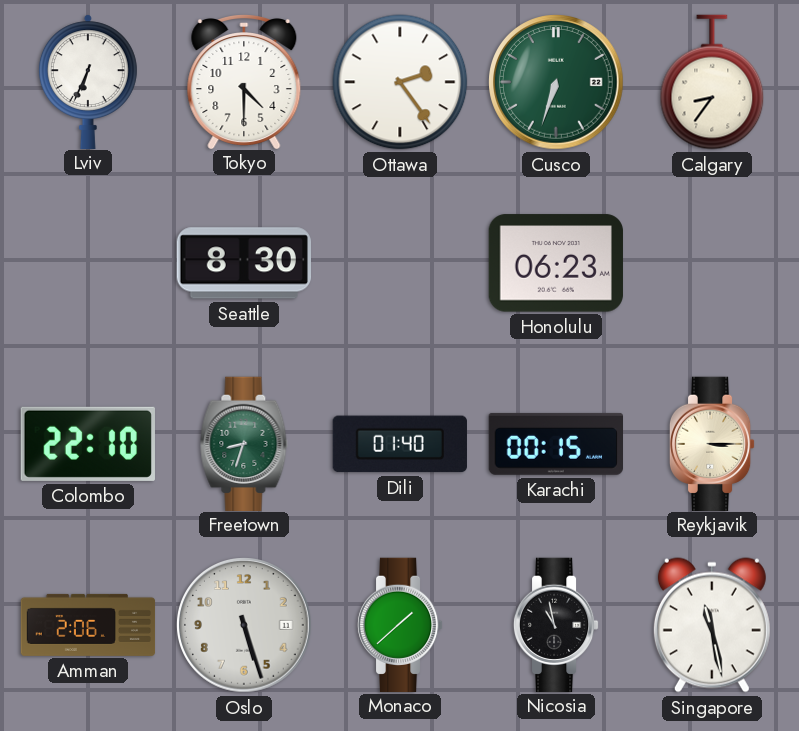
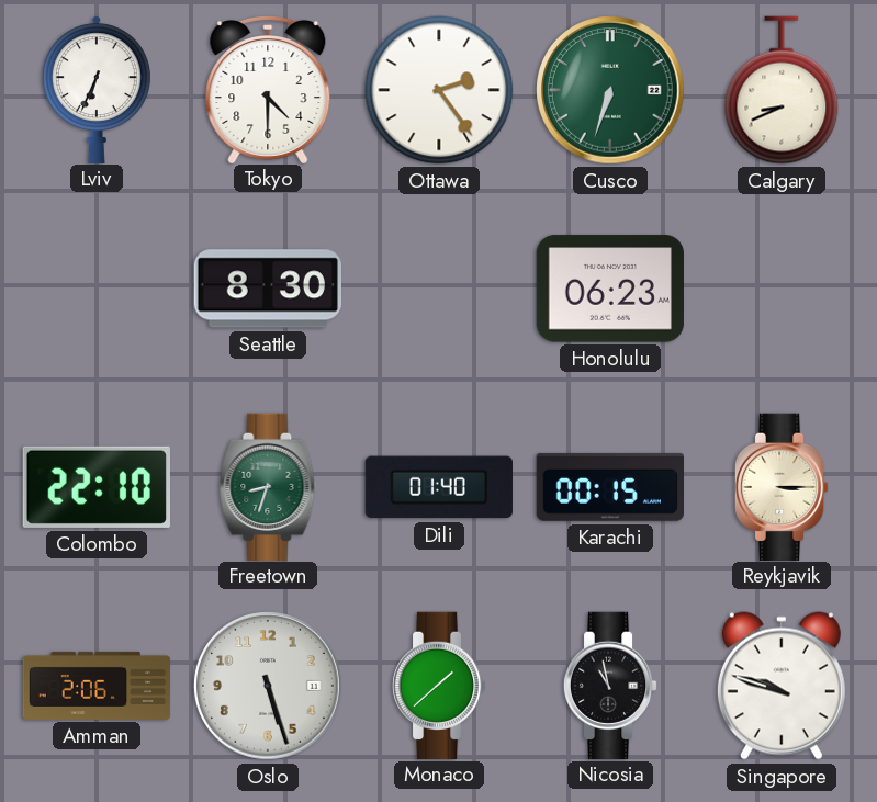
Calgary: 8:36 -> 8:41
Singapore: 11:28 -> 9:48
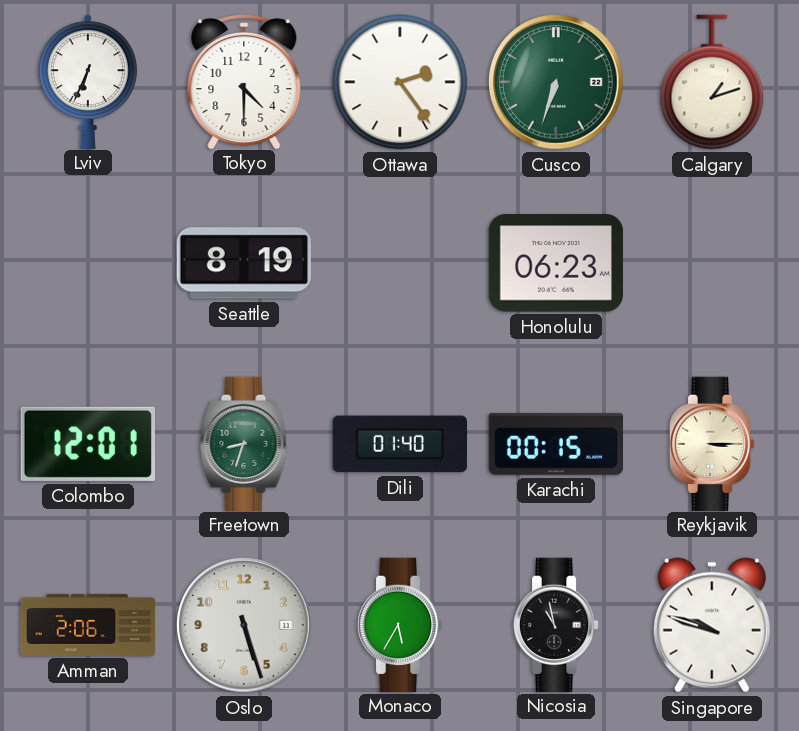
Calgary: 8:41 -> 1:12
Seattle: 8:30 -> 8:19
Colombo: 22:10 -> 12:01
Monaco: 1:38 -> 5:35
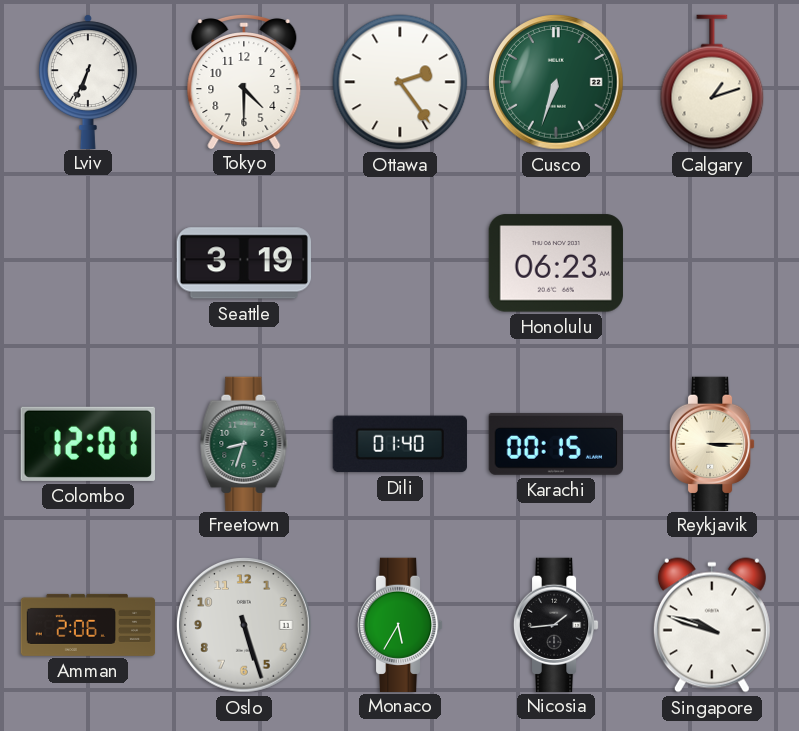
Seattle: 8:19 -> 3:19
Nicosia: 10:58 -> 1:44
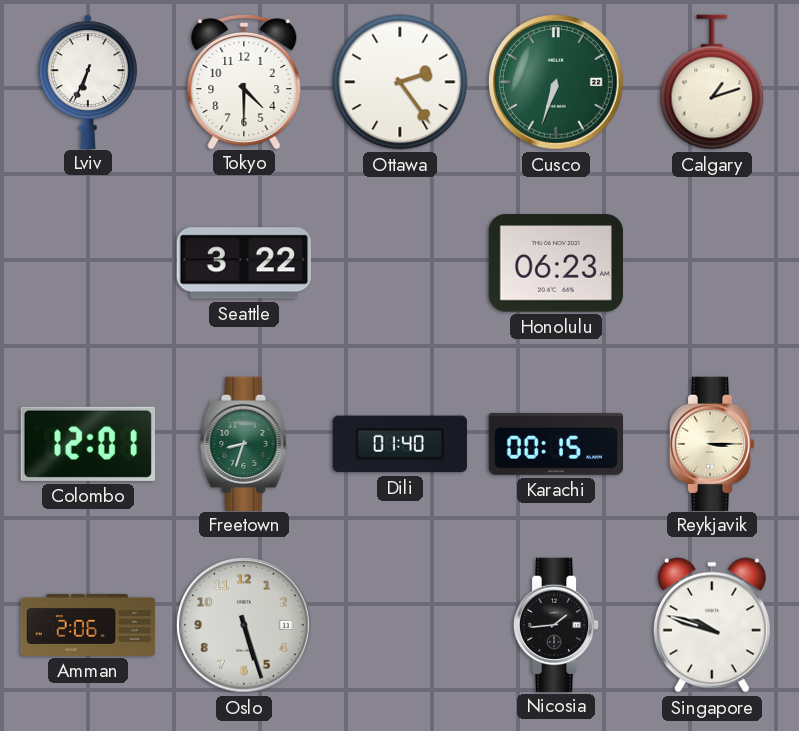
Seattle: 3:19 -> 3:22
Monaco: 5:35 -> none
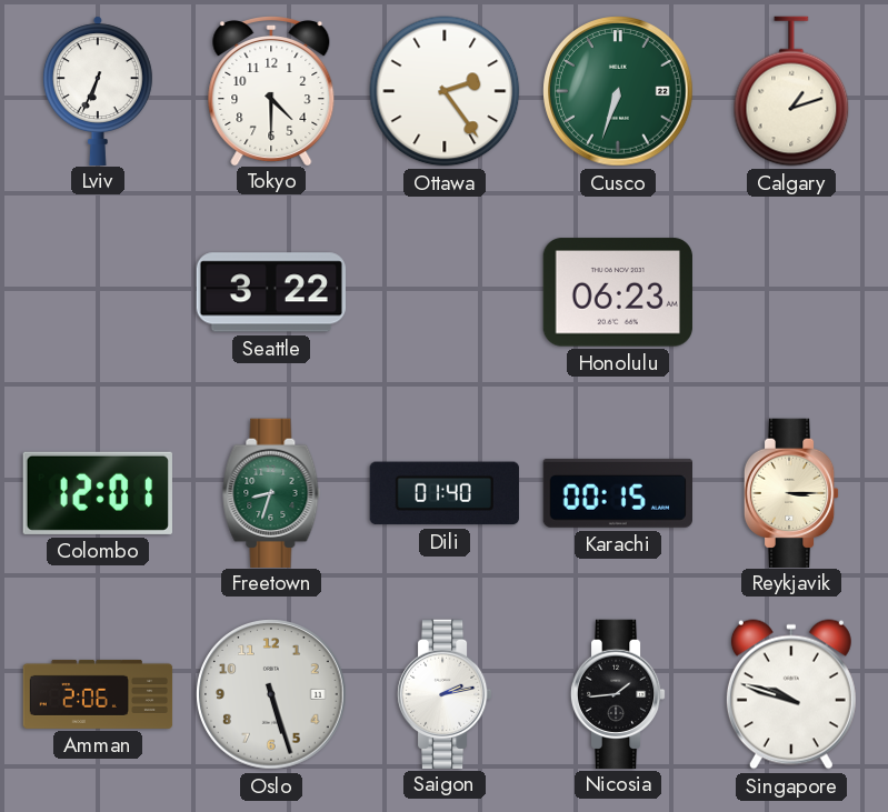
Saigon: none -> 2:13
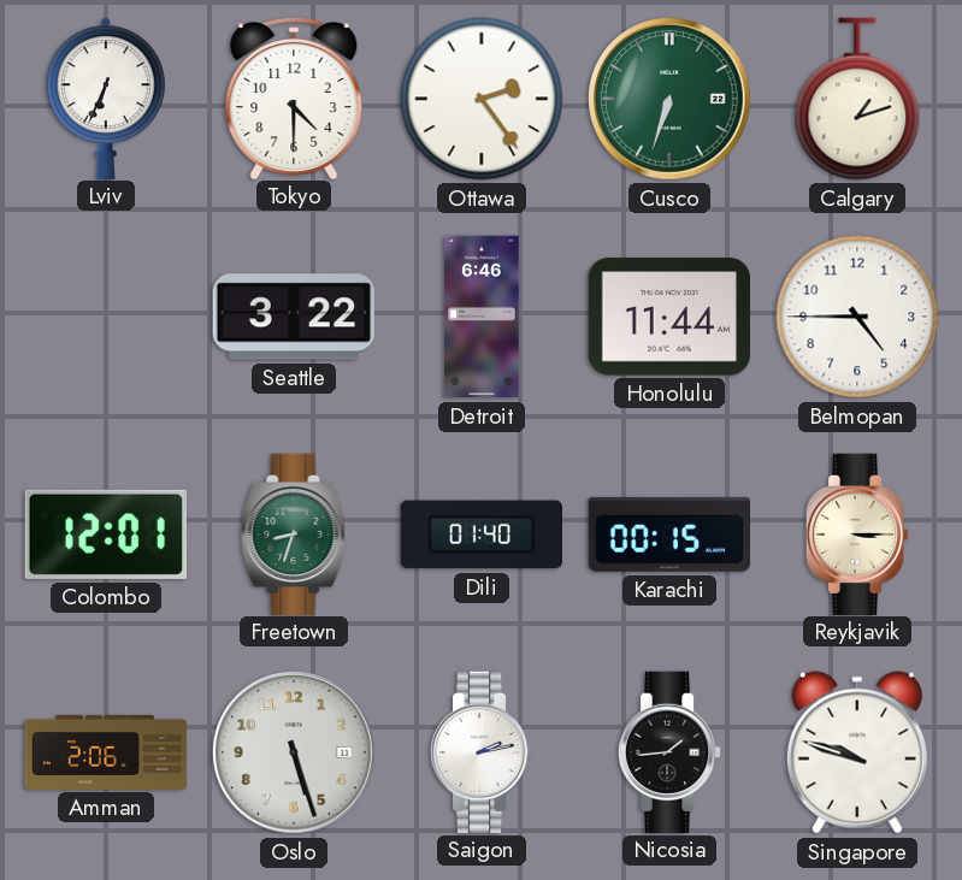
Detroit: none -> 6:46
Honolulu: 06:23 -> 11:44
Belmopan: none -> 4:45
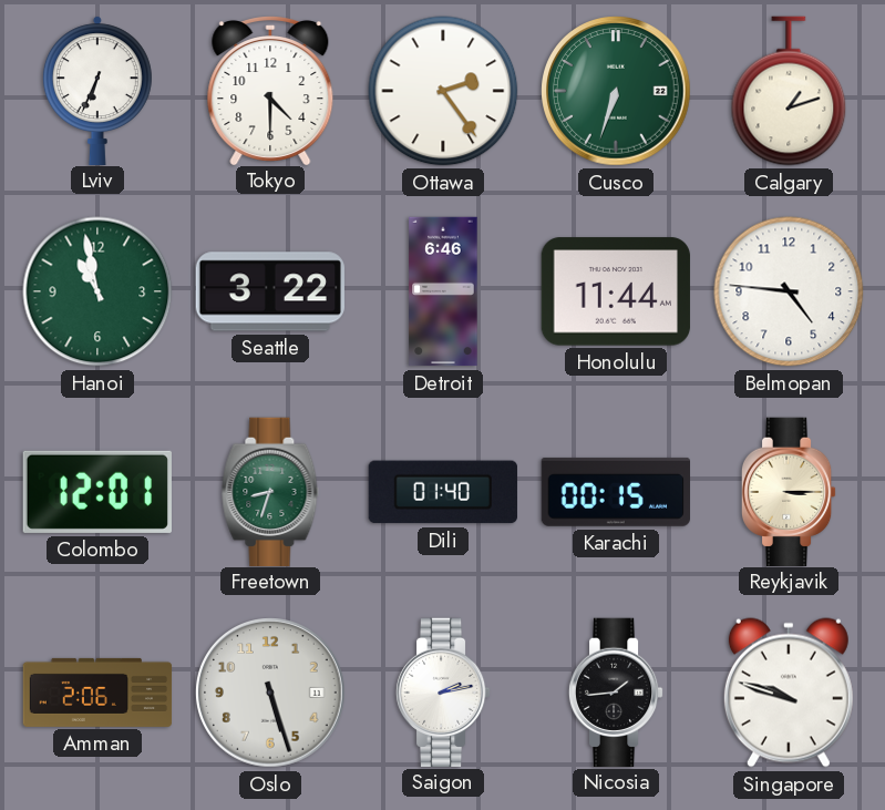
Hanoi: none -> 10:58
Belmopan: 4:45 -> 4:46
